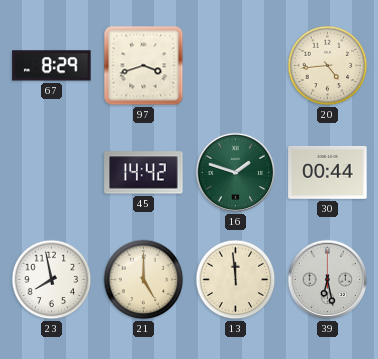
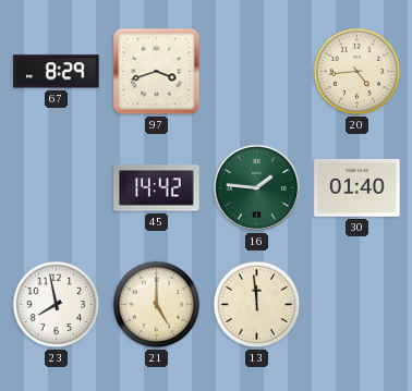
16: 1:48 -> 1:46
30: 00:44 -> 01:40
39: 6:28 -> none
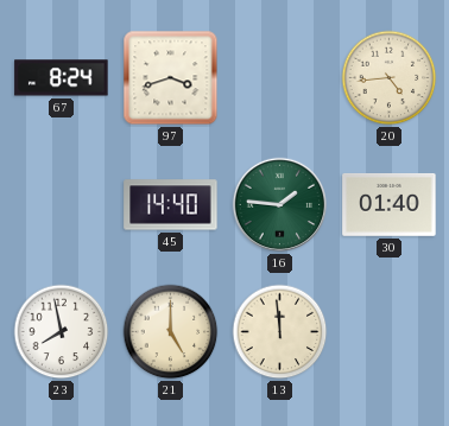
67: 8:29 -> 8:24
45: 14:42 -> 14:40
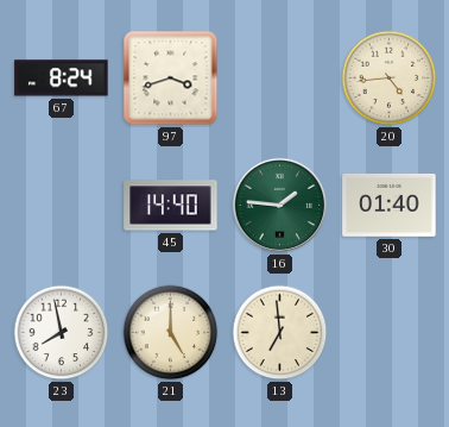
13: 11:59 -> 6:59
